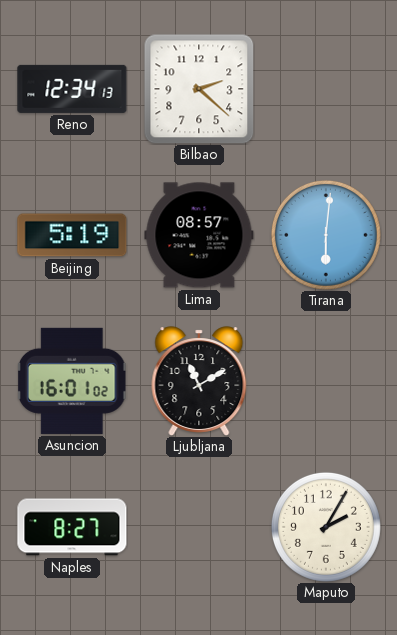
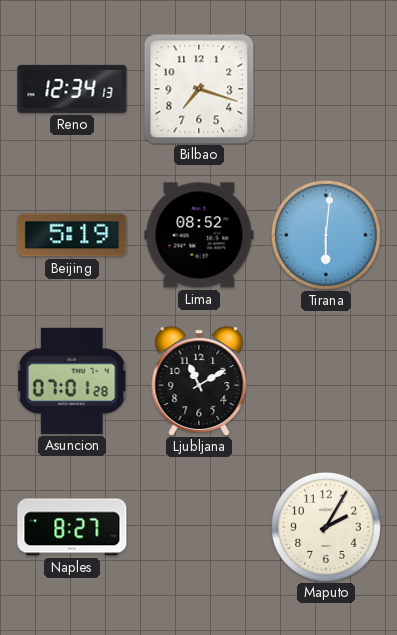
Bilbao: 2:22 -> 7:18
Lima: 08:57 -> 08:52
Asuncion: 16:01 -> 07:01
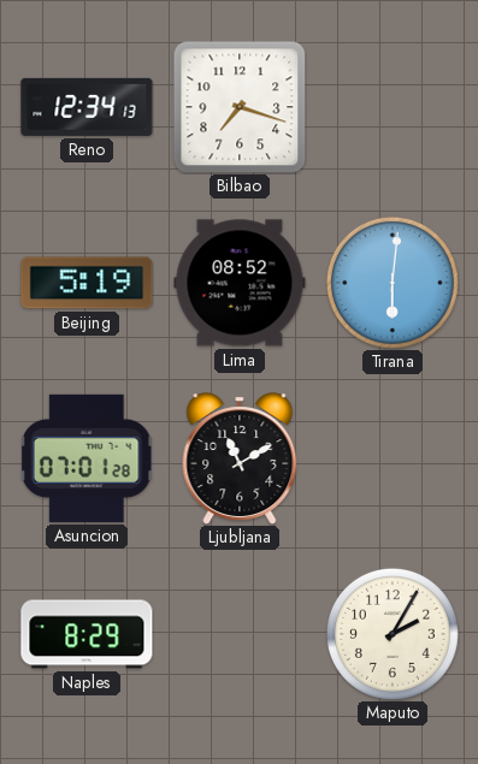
Naples: 8:27 -> 8:29
